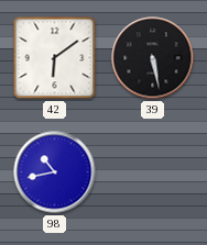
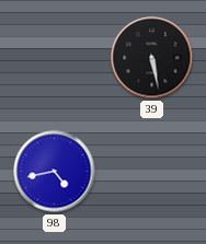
42: 6:09 -> none
98: 10:43 -> 4:43
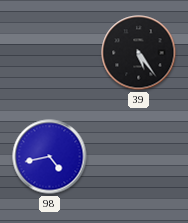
39: 5:28 -> 5:24
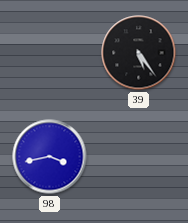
98: 4:43 -> 3:43
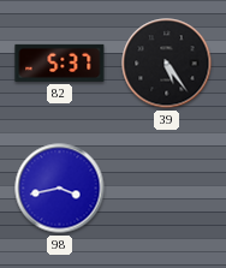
82: none -> 5:37
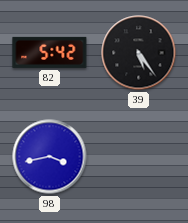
82: 5:37 -> 5:42
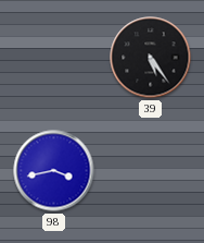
82: 5:42 -> none
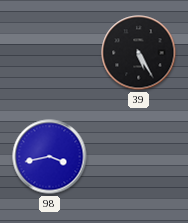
39: 5:24 -> 5:25
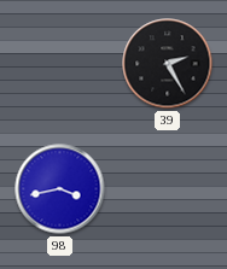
39: 5:25 -> 2:25
